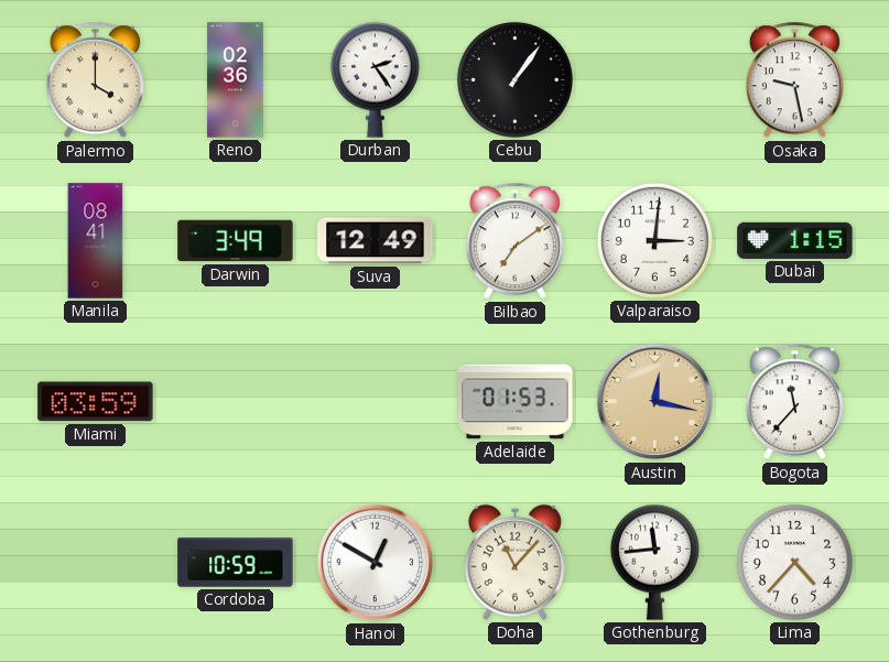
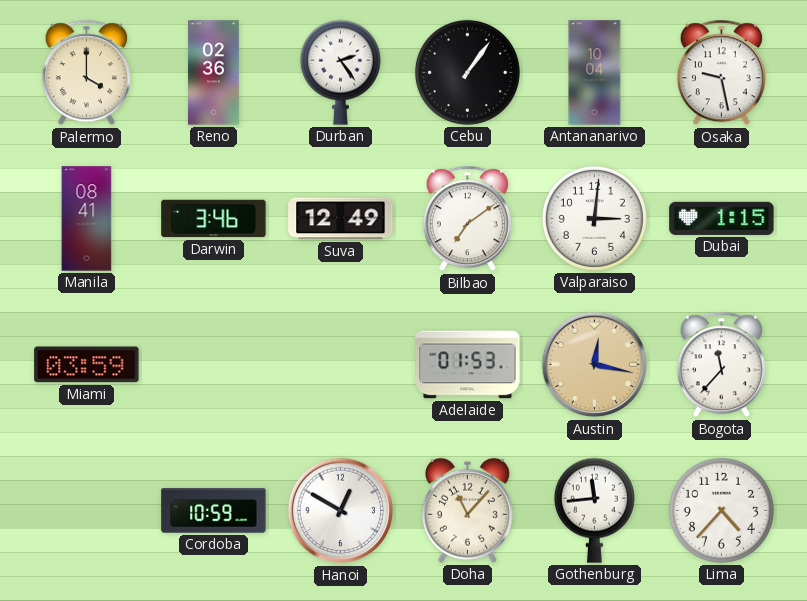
Antananarivo: none -> 10:04
Darwin: 3:49 -> 3:46
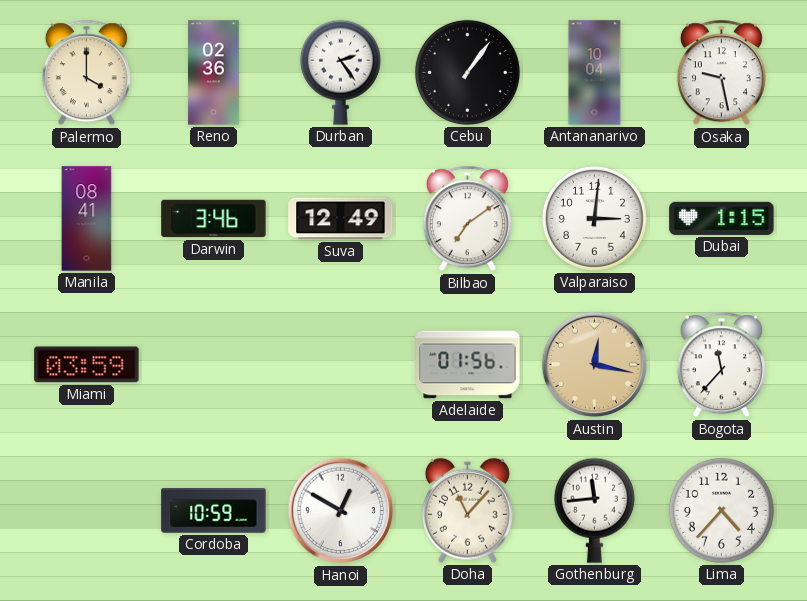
Adelaide: 01:53 -> 01:56
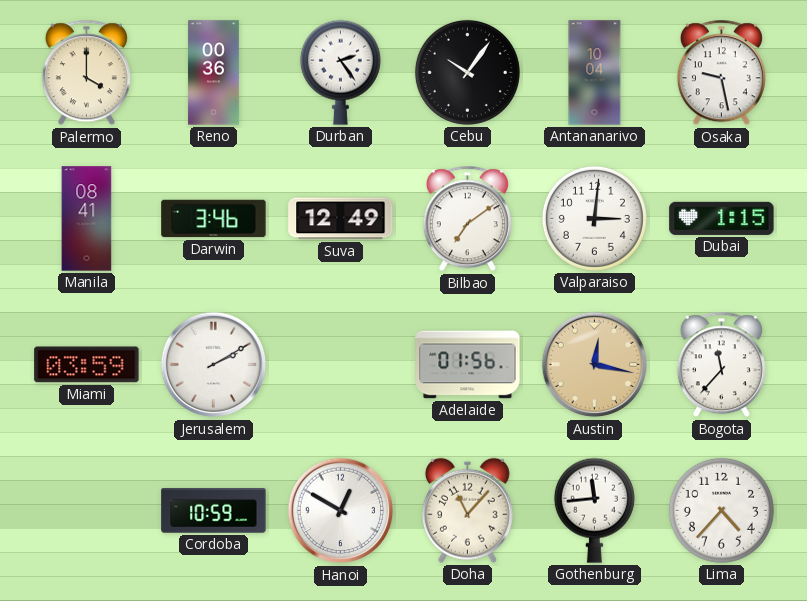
Reno: 02:36 -> 00:36
Cebu: 1:06 -> 10:06
Jerusalem: none -> 2:10
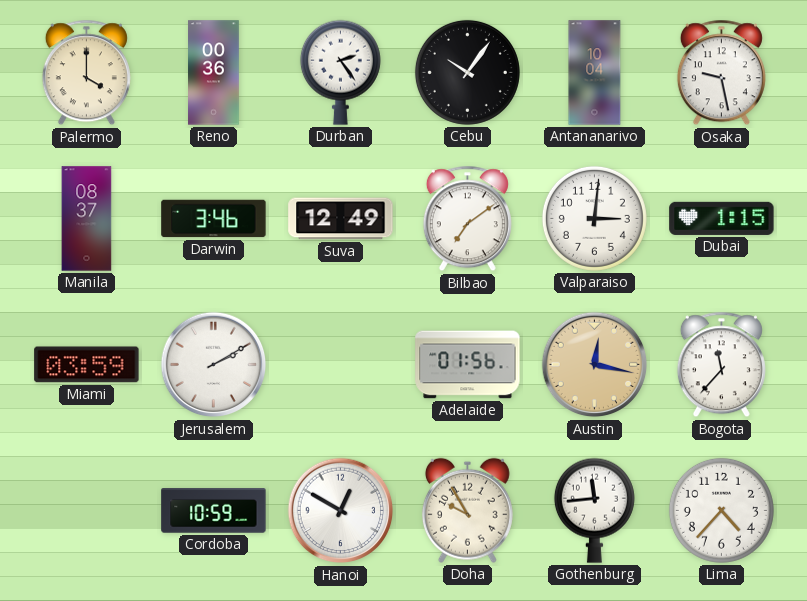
Manila: 08:41 -> 08:37
Doha: 11:07 -> 9:55
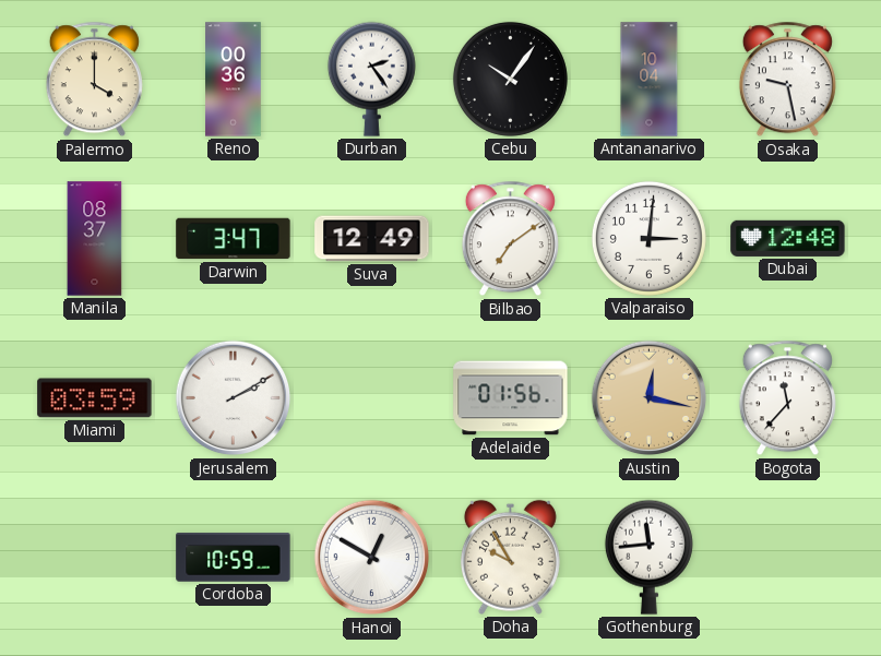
Darwin: 3:46 -> 3:47
Dubai: 1:15 -> 12:48
Lima: 4:37 -> none
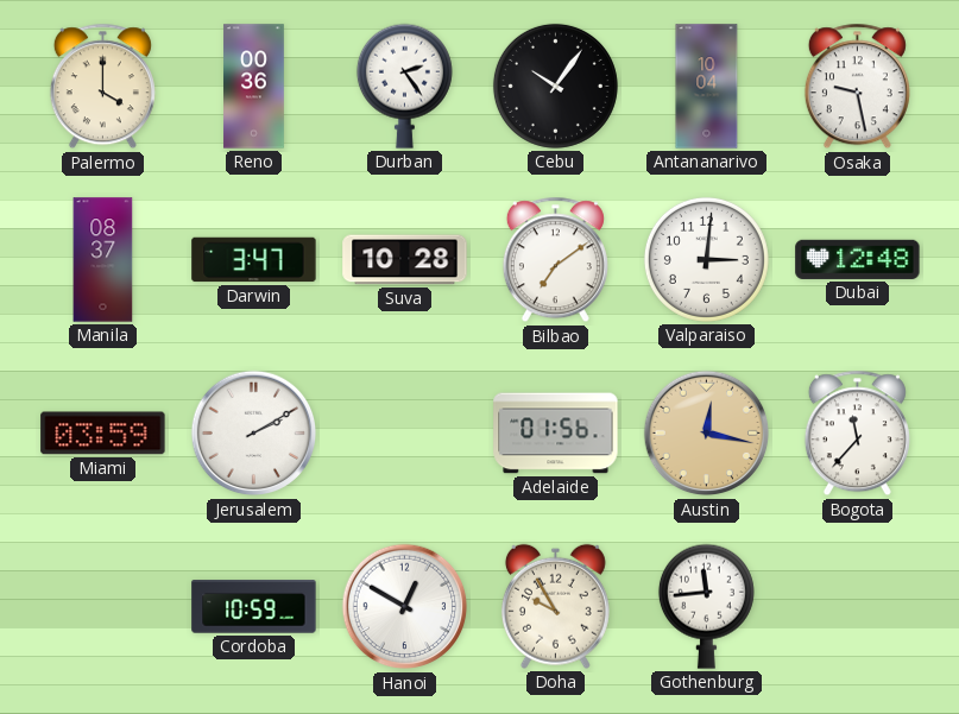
Suva: 12:49 -> 10:28
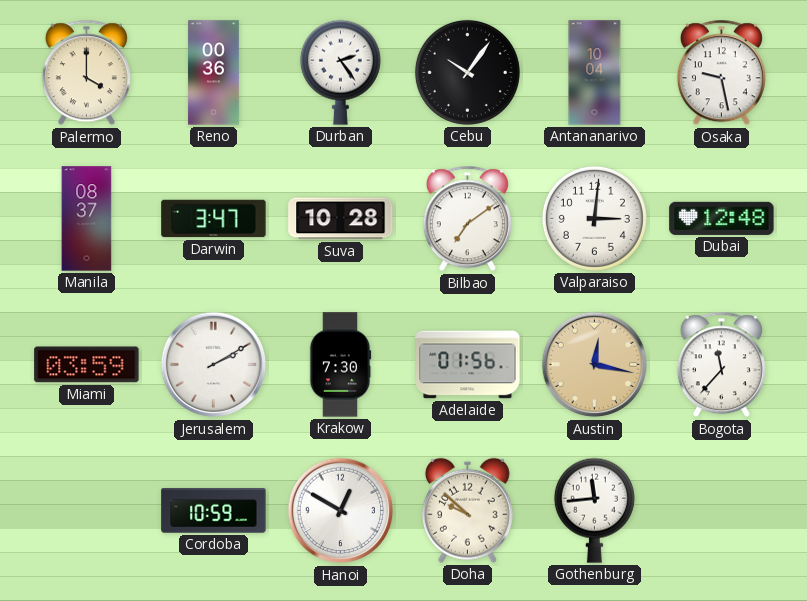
Krakow: none -> 7:30
Doha: 9:55 -> 9:52
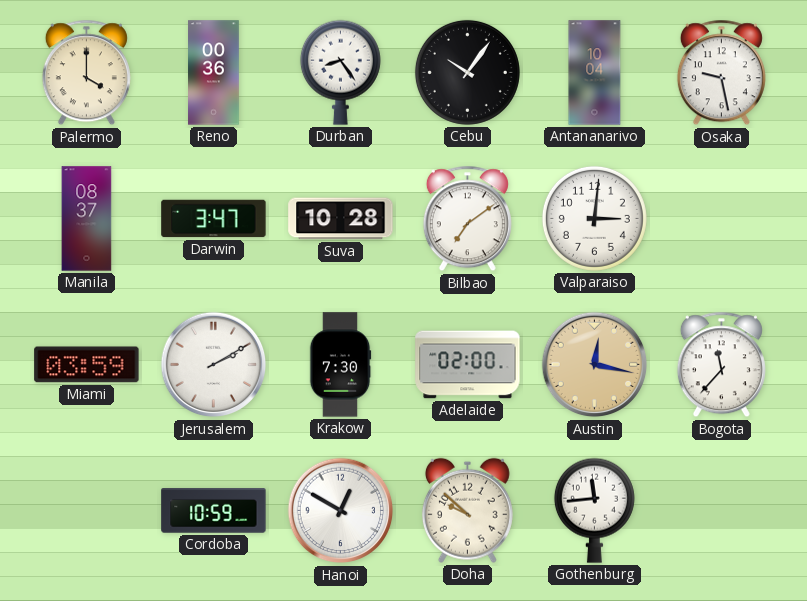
Durban: 2:24 -> 8:24
Dubai: 12:48 -> none
Adelaide: 01:56 -> 02:00
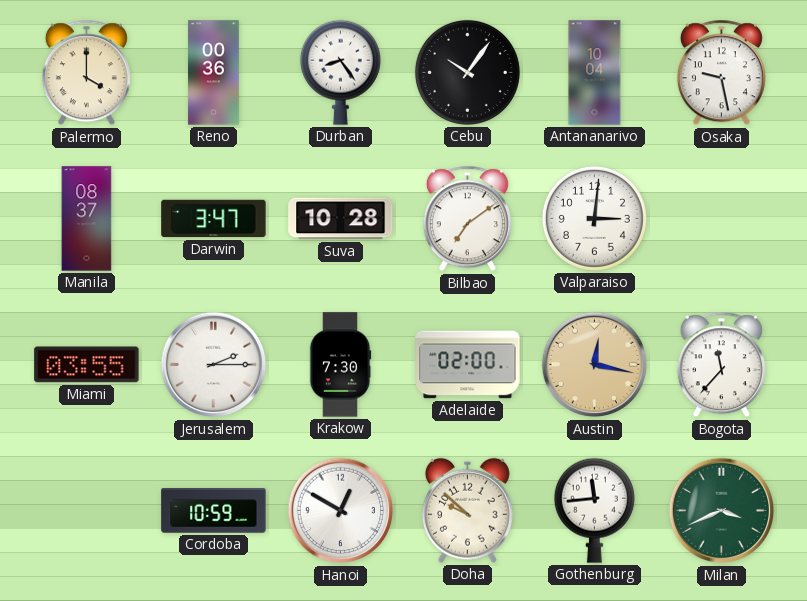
Miami: 03:59 -> 03:55
Jerusalem: 2:10 -> 2:15
Milan: none -> 3:41
